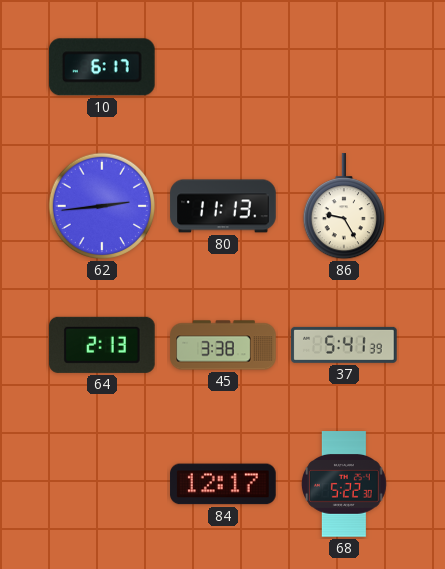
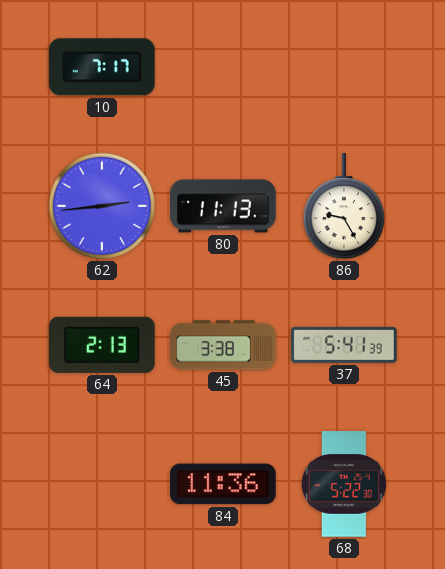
10: 6:17 -> 7:17
84: 12:17 -> 11:36
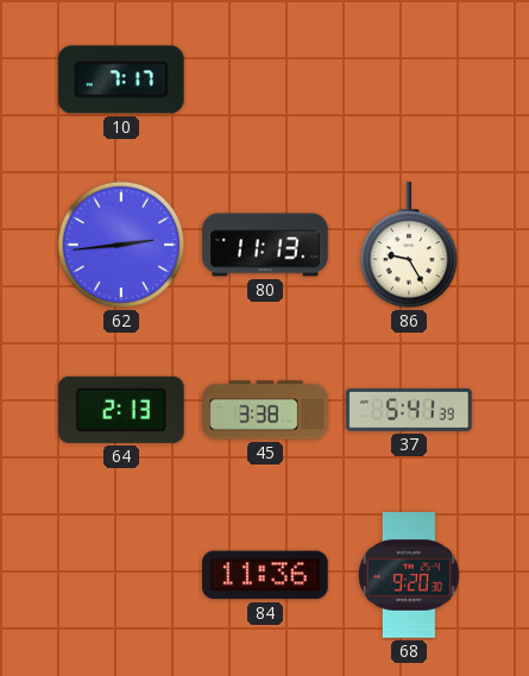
68: 5:22 -> 9:20
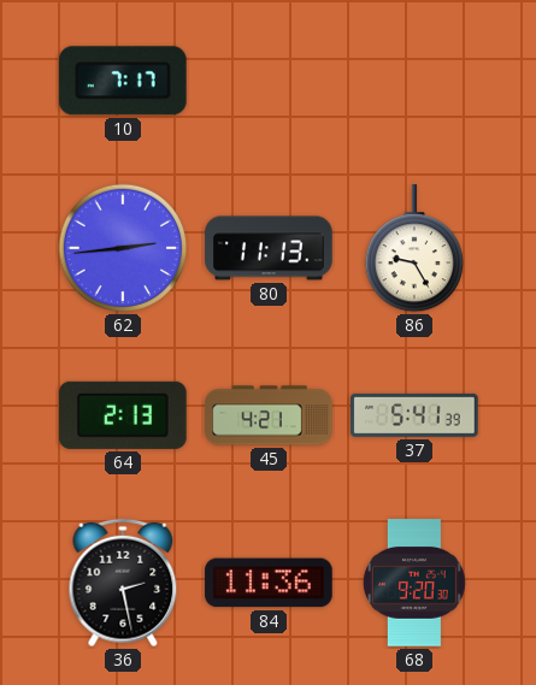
45: 3:38 -> 4:21
36: none -> 2:28
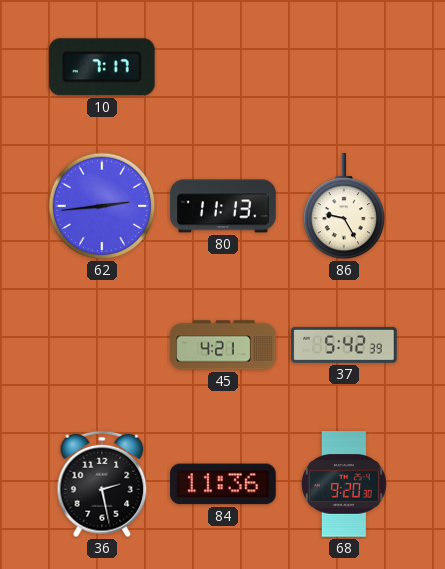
64: 2:13 -> none
37: 5:41 -> 5:42
